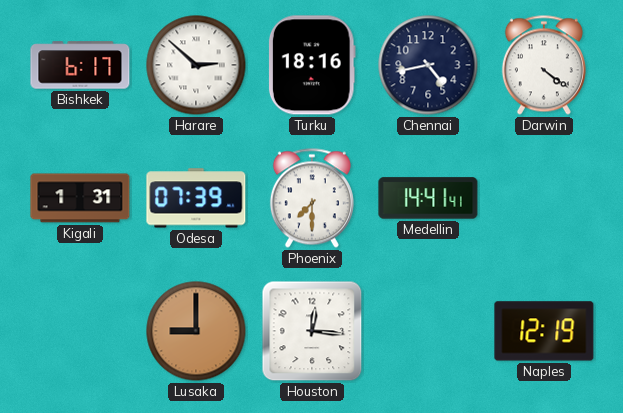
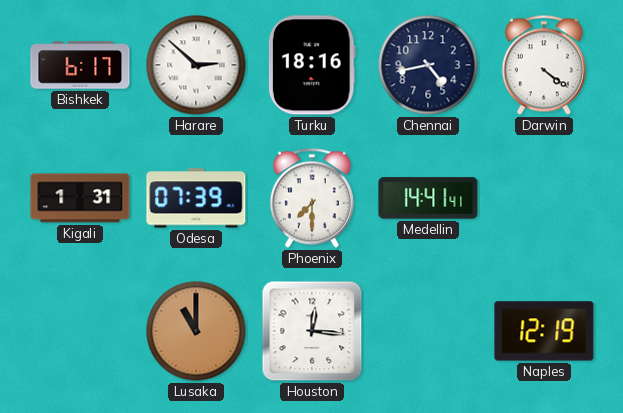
Lusaka: 9:00 -> 11:00
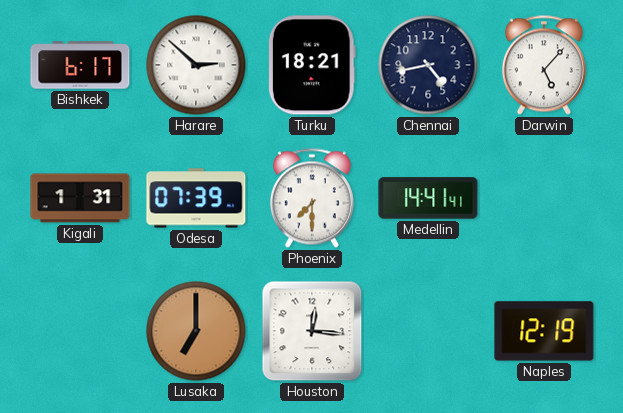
Turku: 18:16 -> 18:21
Darwin: 4:21 -> 5:07
Lusaka: 11:00 -> 7:00
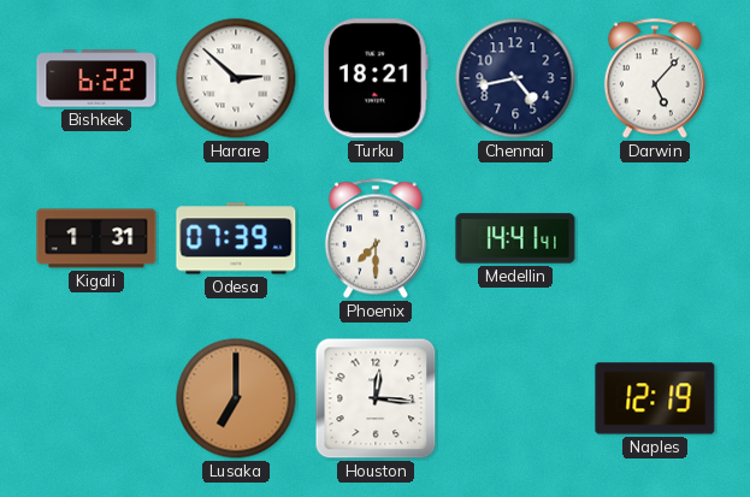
Bishkek: 6:17 -> 6:22
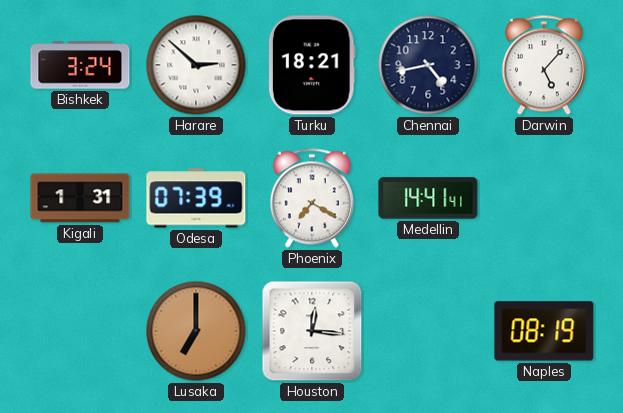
Bishkek: 6:22 -> 3:24
Phoenix: 7:30 -> 7:20
Naples: 12:19 -> 08:19
